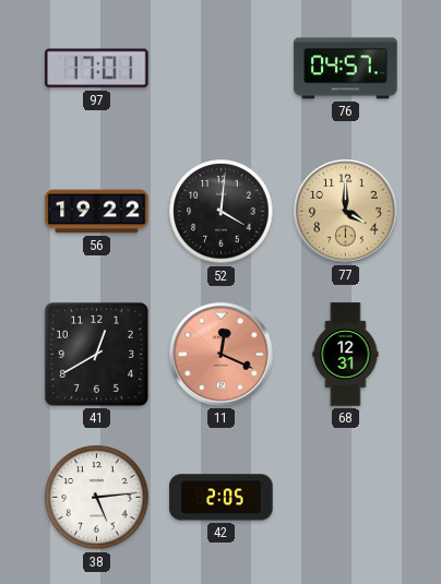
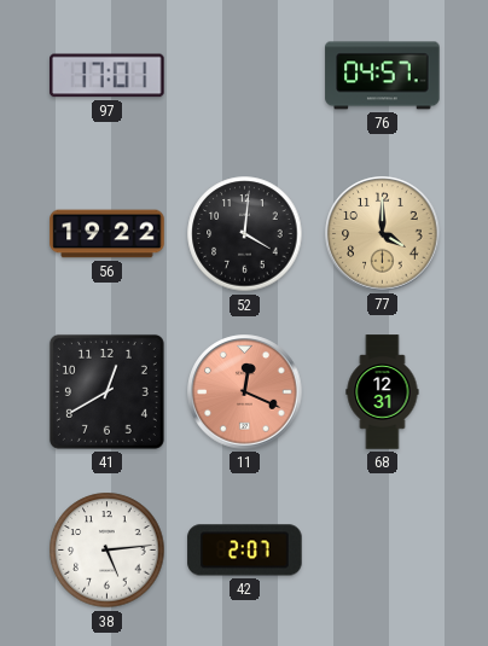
42: 2:05 -> 2:07
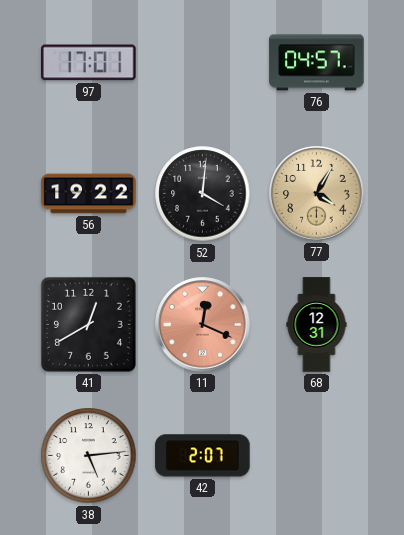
77: 4:00 -> 4:05
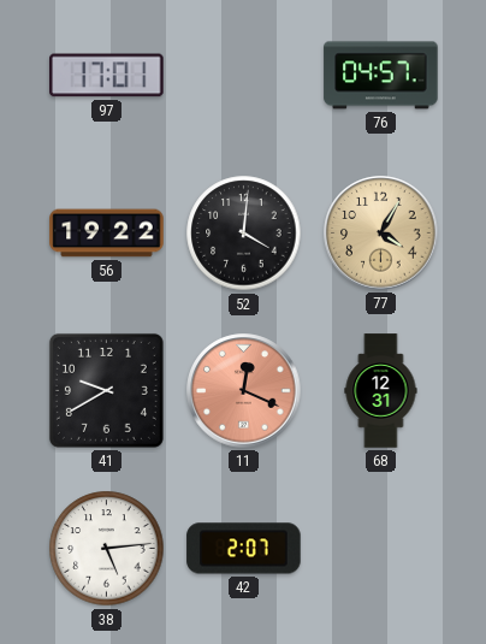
41: 12:40 -> 9:40
